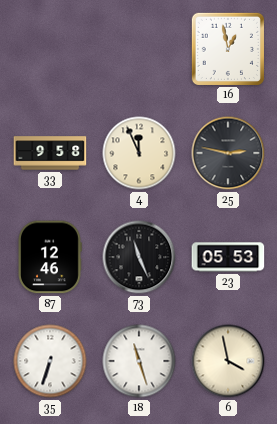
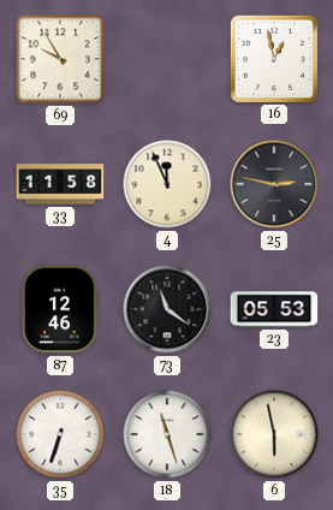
69: none -> 9:55
33: 9:58 -> 11:58
73: 11:26 -> 11:21
6: 3:58 -> 5:58
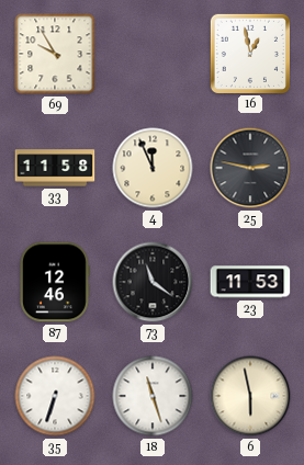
23: 05:53 -> 11:53
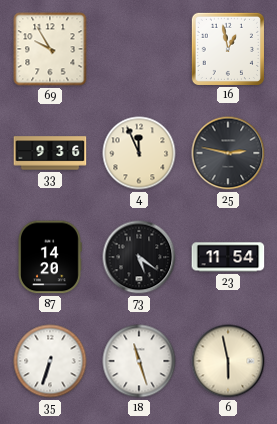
33: 11:58 -> 9:36
87: 12:46 -> 14:20
73: 11:21 -> 5:21
23: 11:53 -> 11:54
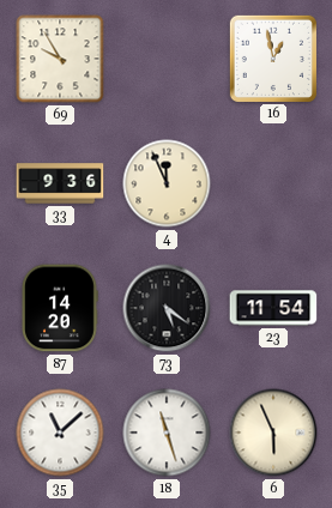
25: 2:47 -> none
35: 6:33 -> 11:08
6: 5:58 -> 5:56
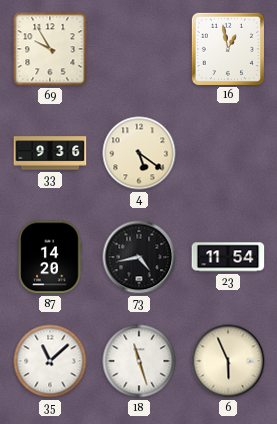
4: 11:56 -> 5:21
73: 5:21 -> 4:43
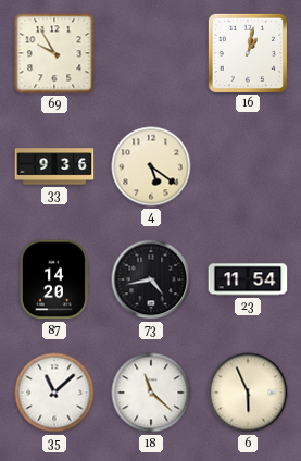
16: 12:58 -> 1:02
18: 11:27 -> 11:22
